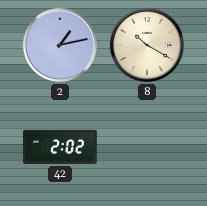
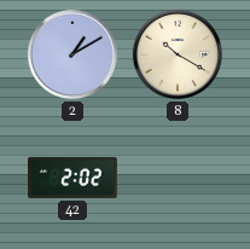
2: 1:13 -> 1:10
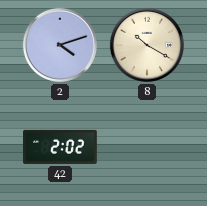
2: 1:10 -> 4:12
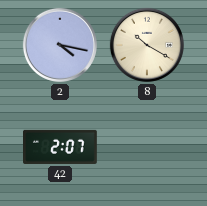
2: 4:12 -> 4:17
42: 2:02 -> 2:07
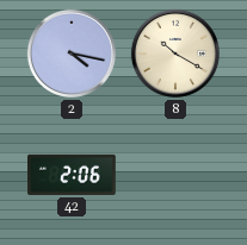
42: 2:07 -> 2:06
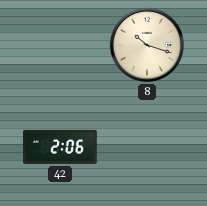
2: 4:17 -> none
8: 10:20 -> 10:18
